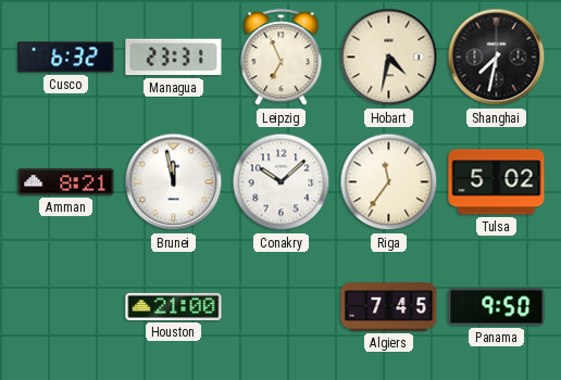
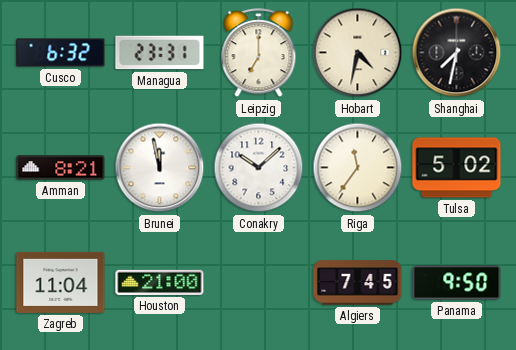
Leipzig: 6:56 -> 7:00
Zagreb: none -> 11:04
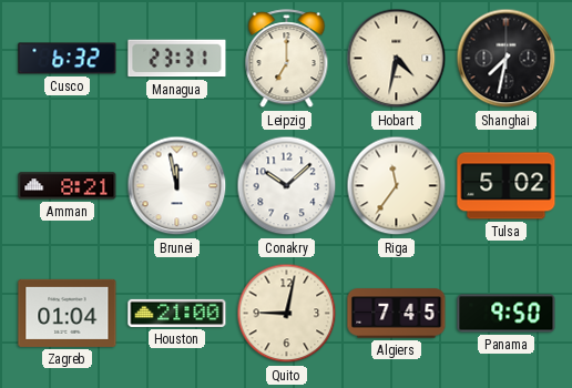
Zagreb: 11:04 -> 01:04
Quito: none -> 9:02
